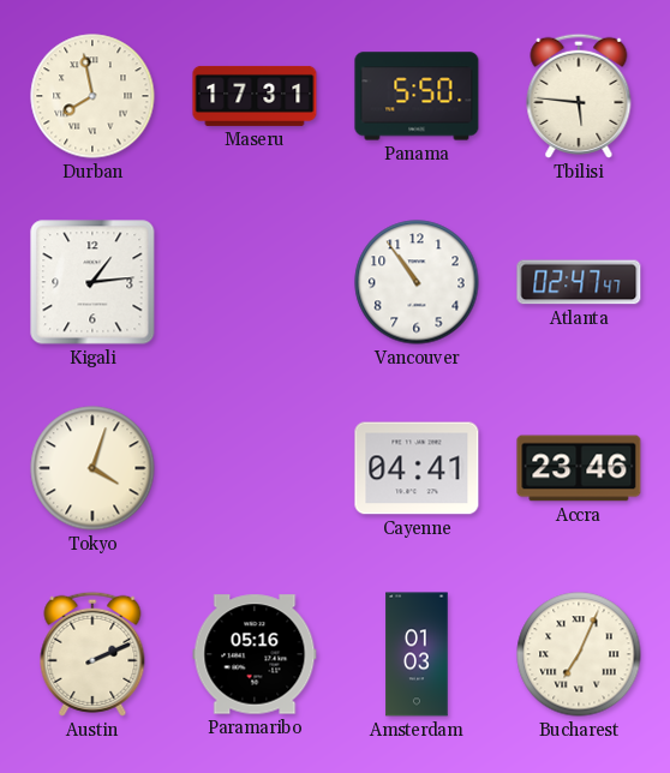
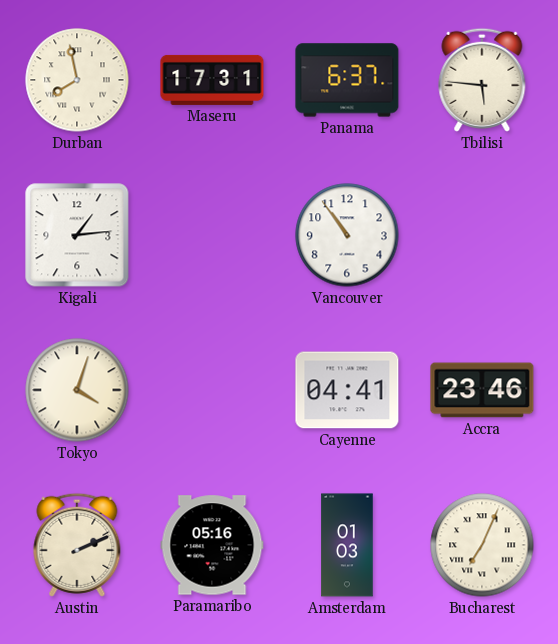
Panama: 5:50 -> 6:37
Atlanta: 02:47 -> none
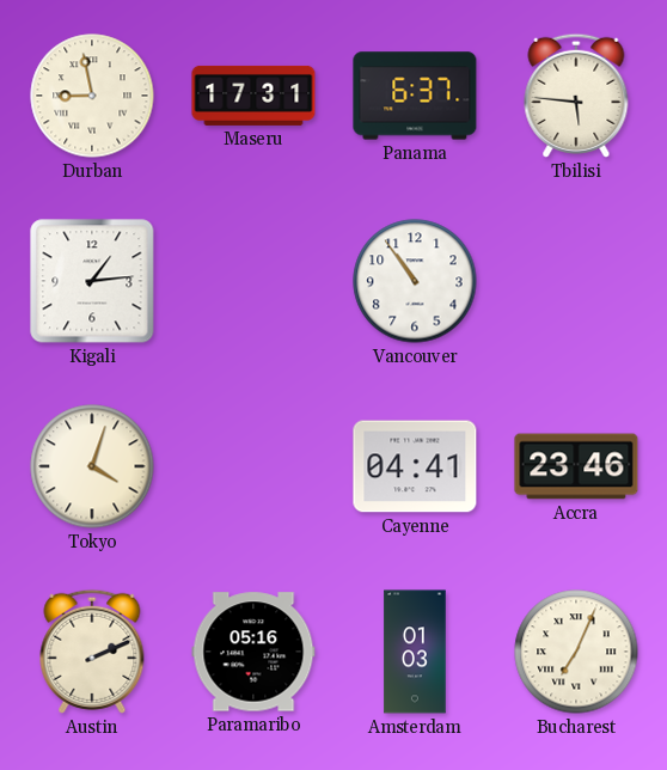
Durban: 7:58 -> 8:58
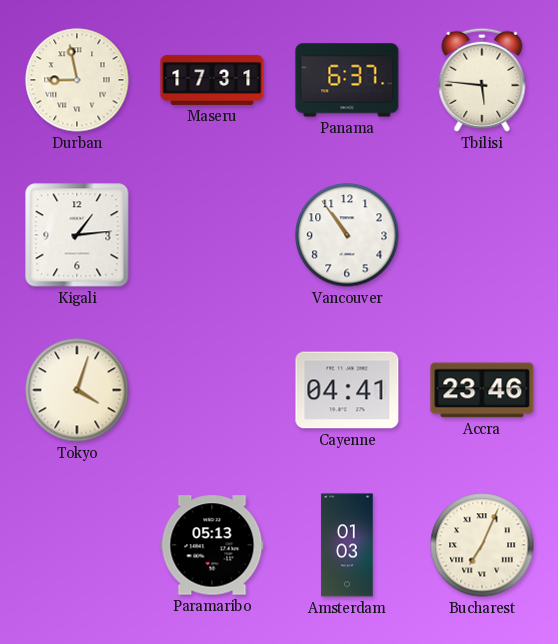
Austin: 2:11 -> none
Paramaribo: 05:16 -> 05:13
